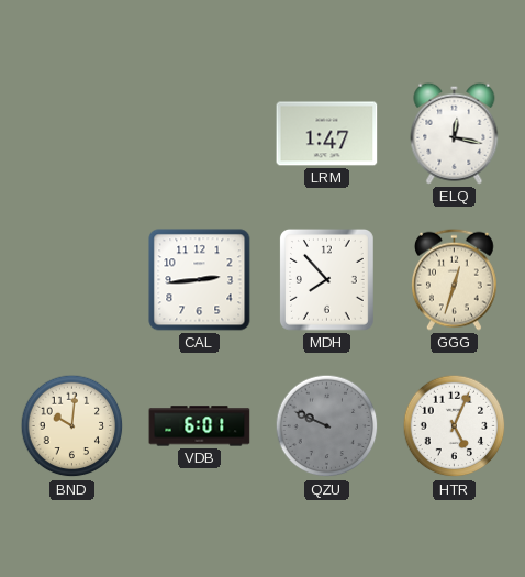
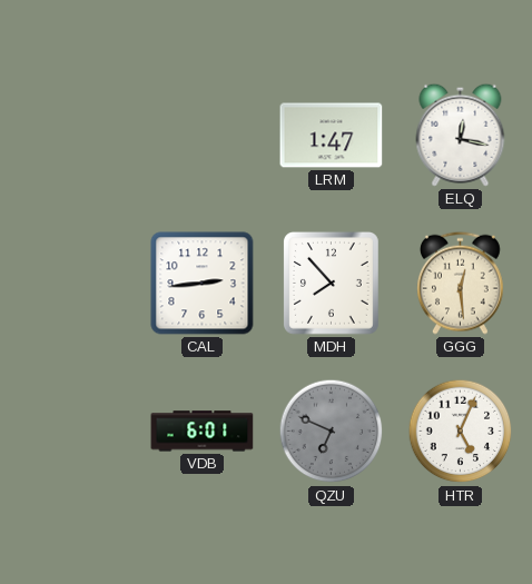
GGG: 12:33 -> 12:29
BND: 10:01 -> none
QZU: 9:49 -> 6:49
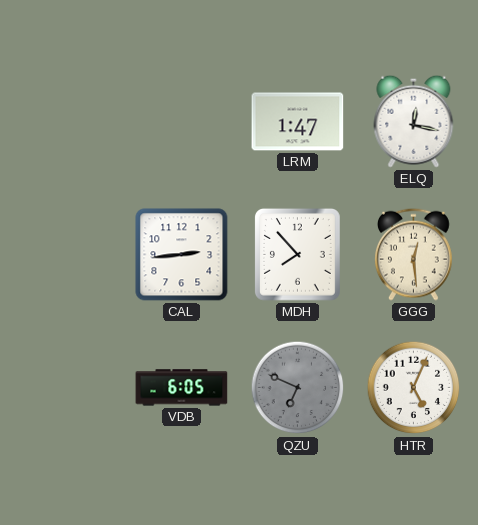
VDB: 6:01 -> 6:05
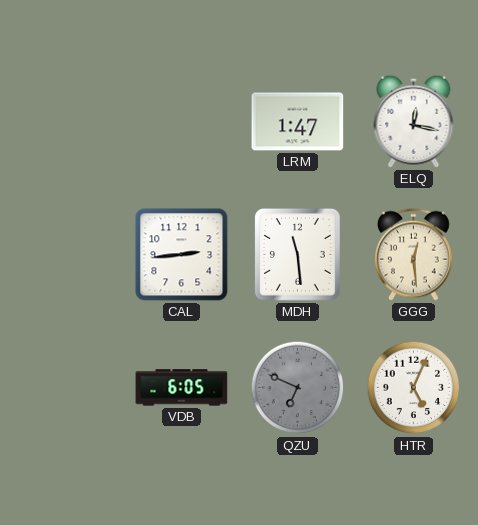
MDH: 7:53 -> 11:29
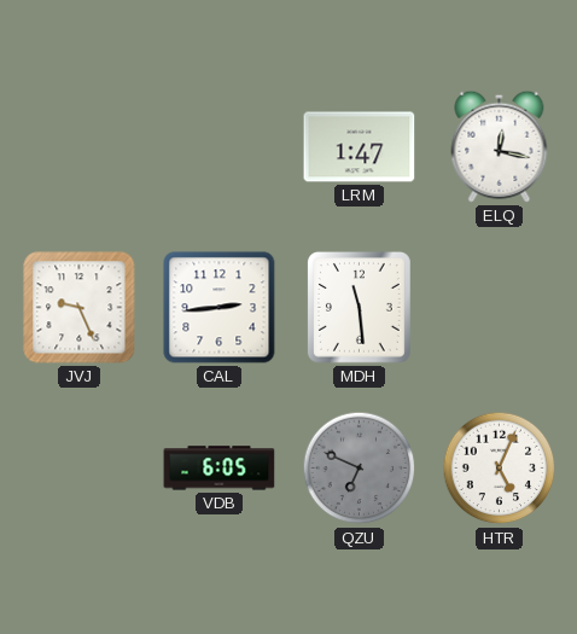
JVJ: none -> 9:26
GGG: 12:29 -> none
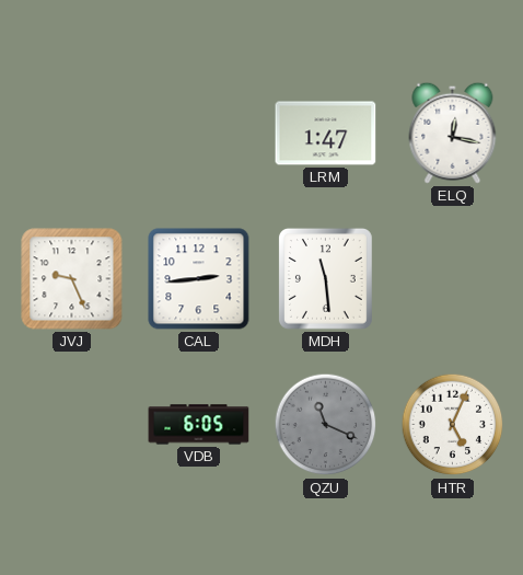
QZU: 6:49 -> 11:19
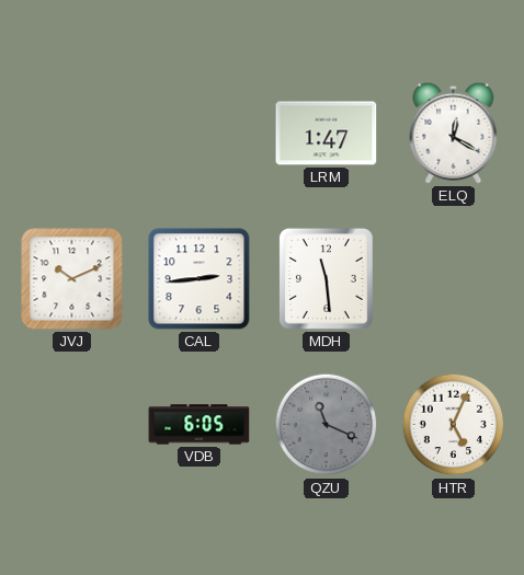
ELQ: 12:17 -> 12:20
JVJ: 9:26 -> 10:11
